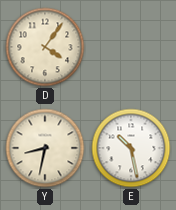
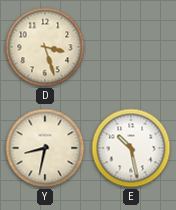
D: 4:06 -> 3:27
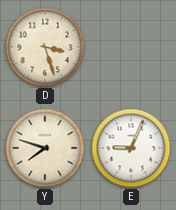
Y: 8:32 -> 7:48
E: 10:28 -> 9:04
